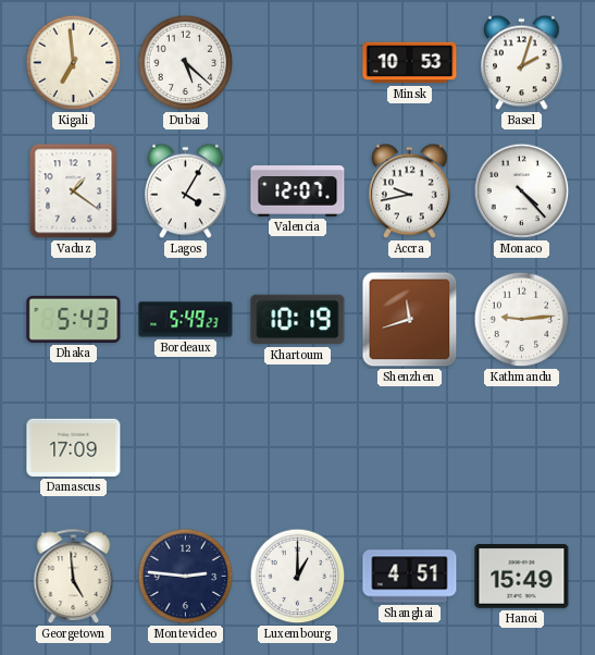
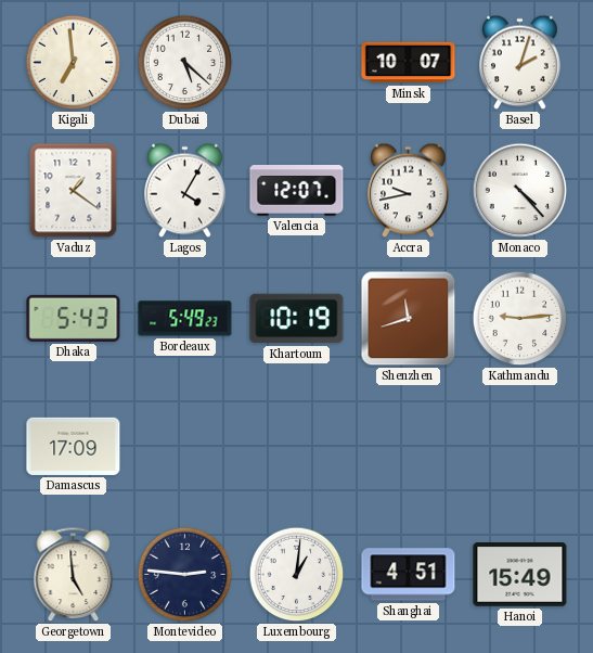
Minsk: 10:53 -> 10:07
Luxembourg: 1:00 -> 1:01
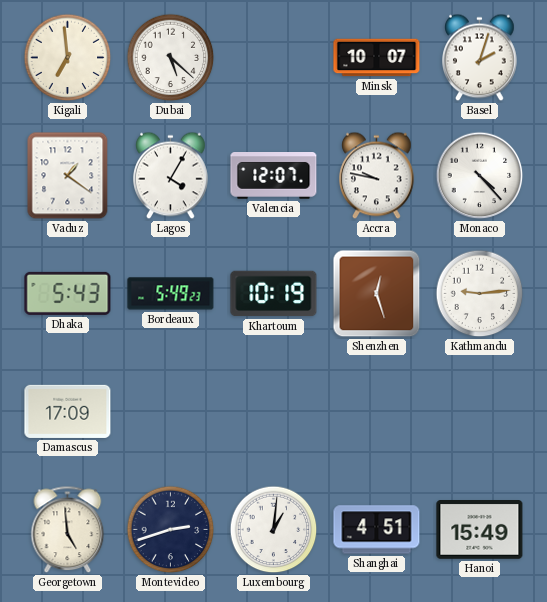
Accra: 9:43 -> 9:47
Shenzhen: 11:42 -> 12:27
Montevideo: 2:46 -> 2:42
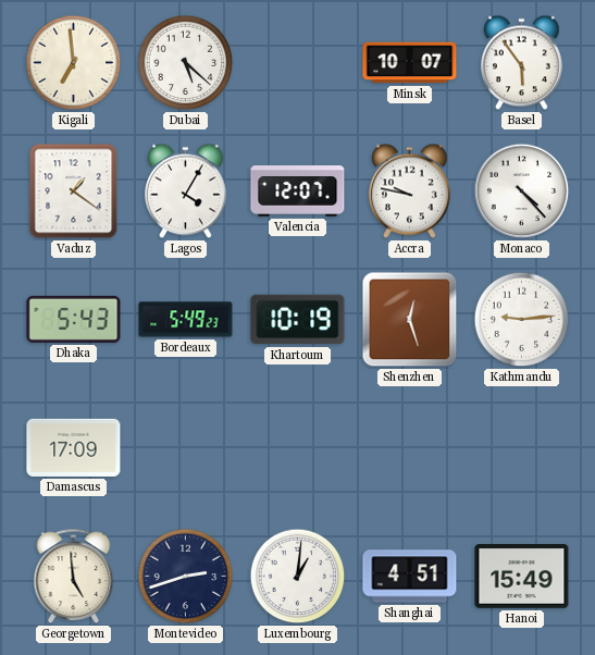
Basel: 2:03 -> 5:54
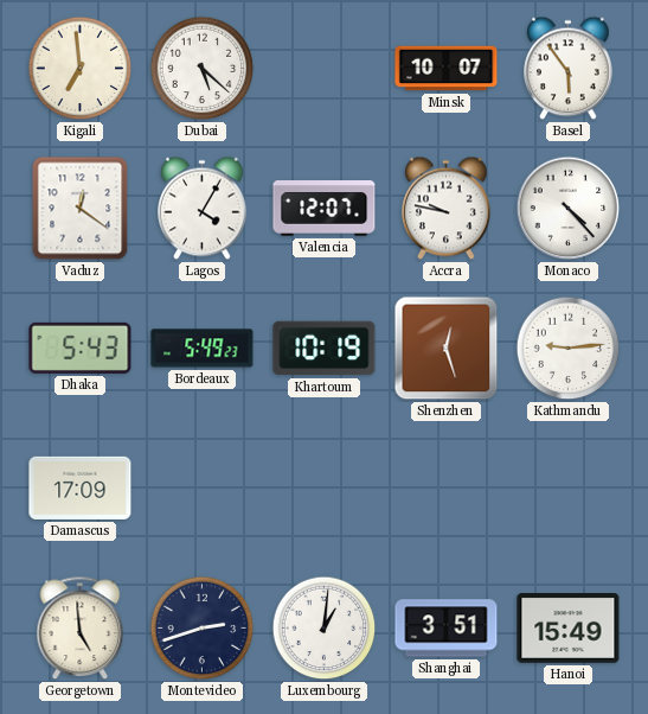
Vaduz: 1:21 -> 12:21
Shanghai: 4:51 -> 3:51
